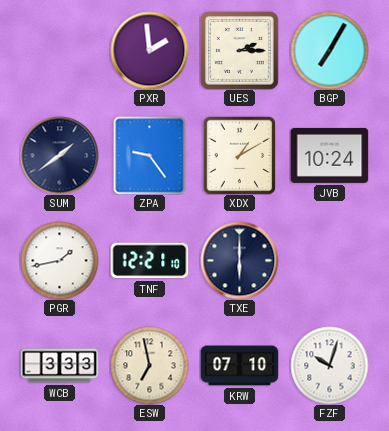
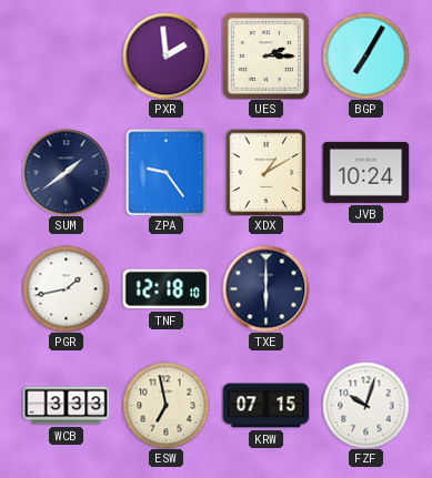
TNF: 12:21 -> 12:18
KRW: 07:10 -> 07:15
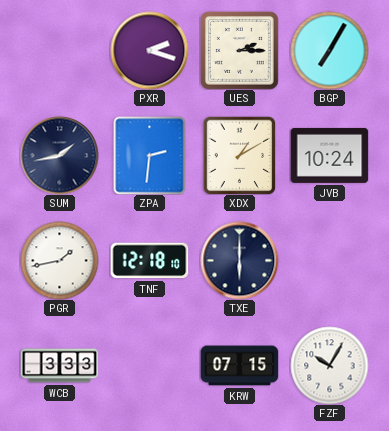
PXR: 1:59 -> 2:18
SUM: 1:39 -> 1:43
ZPA: 9:24 -> 2:31
ESW: 6:58 -> none
FZF: 10:03 -> 10:05
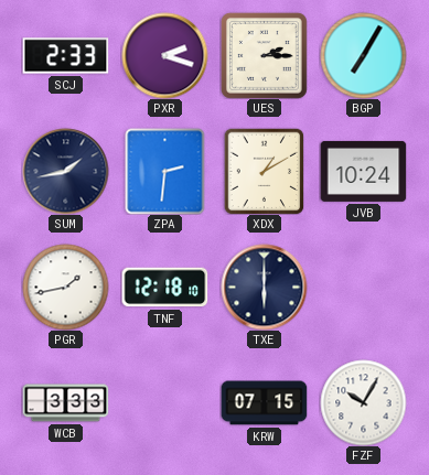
SCJ: none -> 2:33
